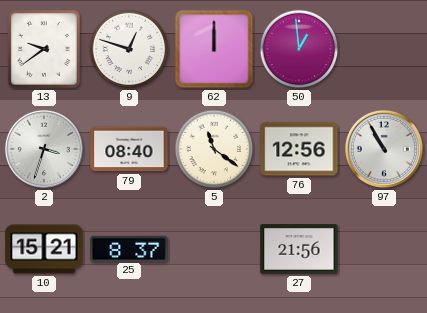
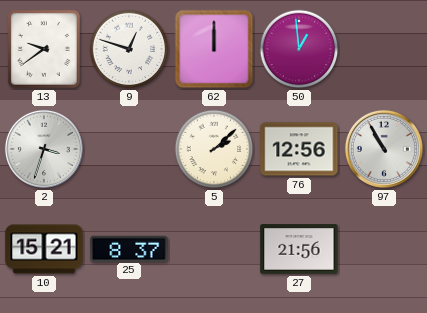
79: 08:40 -> none
5: 11:21 -> 2:08
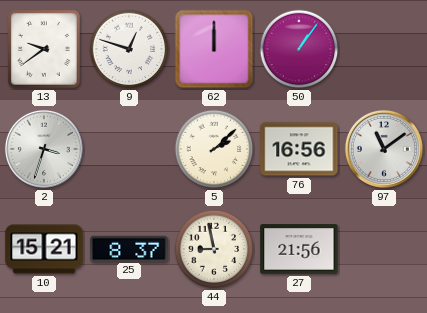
50: 12:59 -> 1:06
76: 12:56 -> 16:56
97: 10:55 -> 11:09
44: none -> 8:58
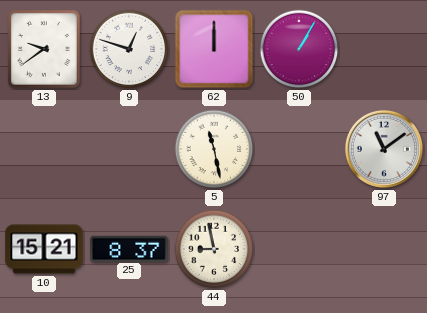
50: 1:06 -> 1:05
2: 3:33 -> none
5: 2:08 -> 11:28
76: 16:56 -> none
27: 21:56 -> none
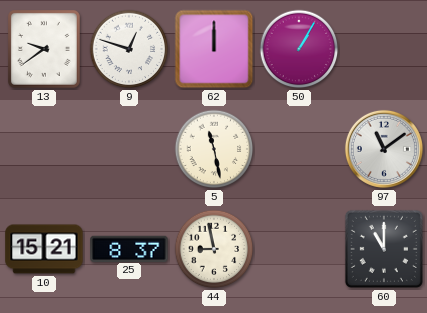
60: none -> 11:00
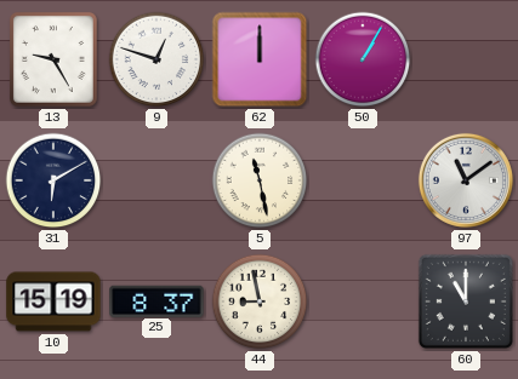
13: 9:39 -> 9:25
31: none -> 6:10
10: 15:21 -> 15:19
